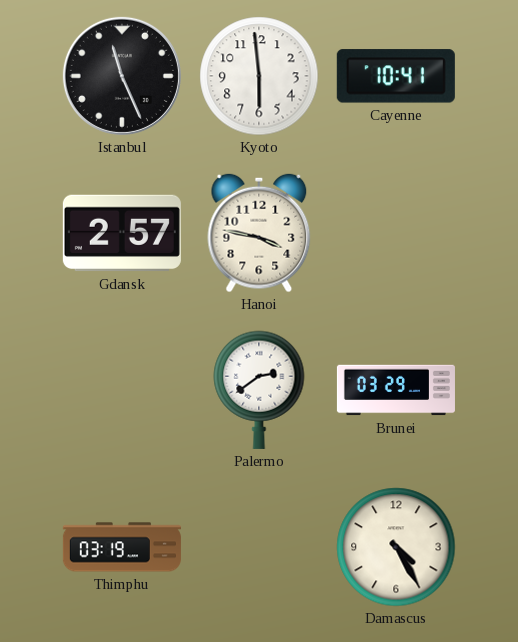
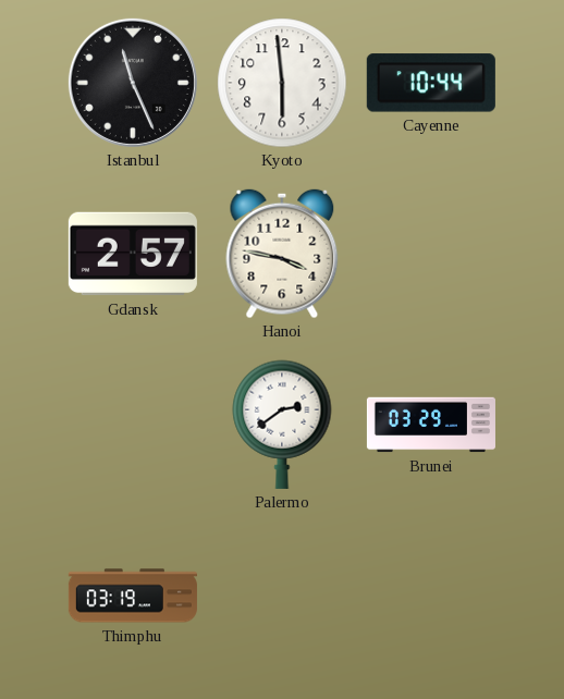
Cayenne: 10:41 -> 10:44
Damascus: 4:25 -> none
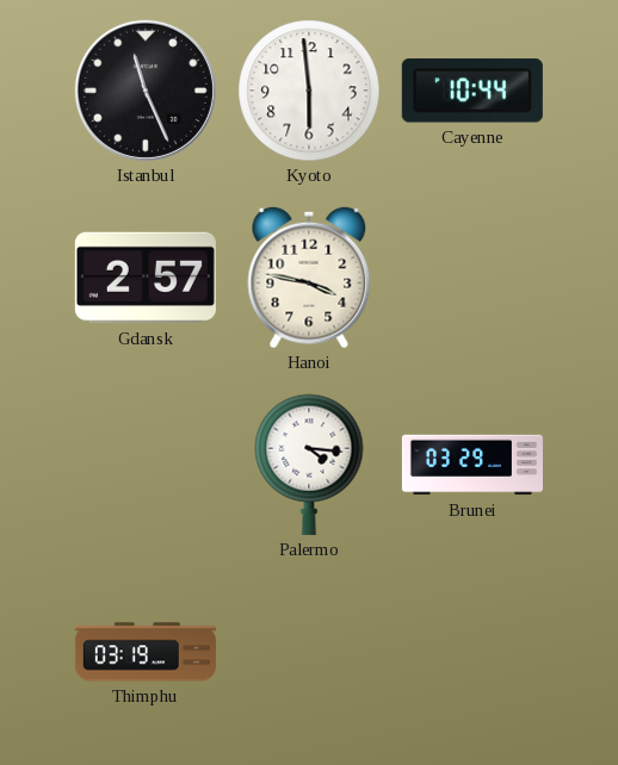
Palermo: 2:39 -> 4:16
